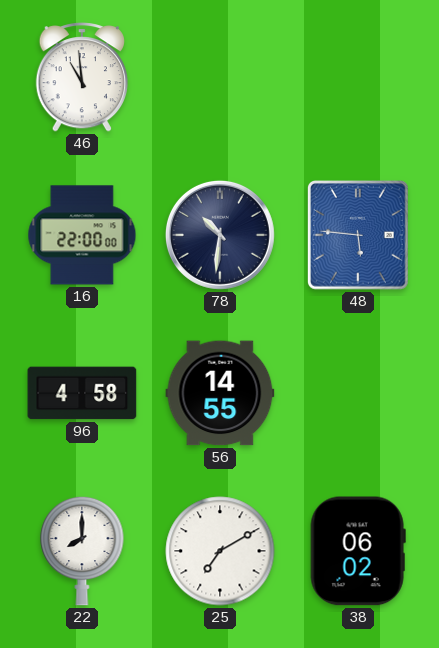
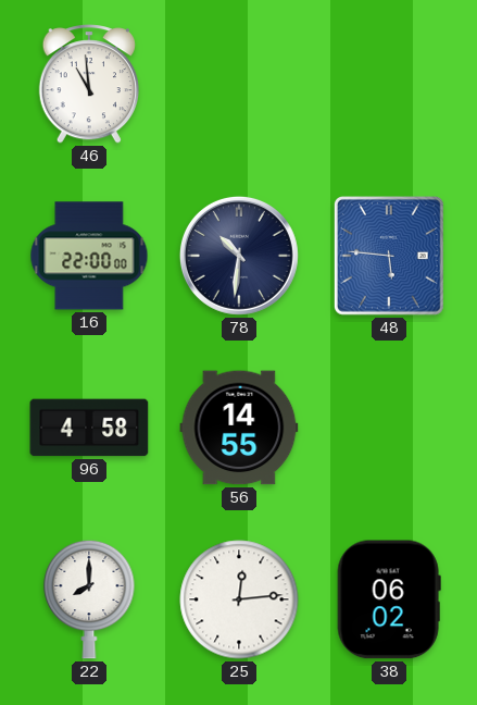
25: 7:10 -> 12:14
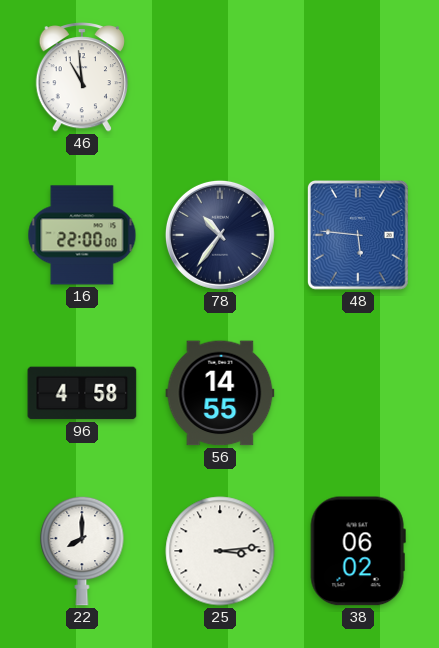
78: 10:31 -> 10:36
25: 12:14 -> 3:14
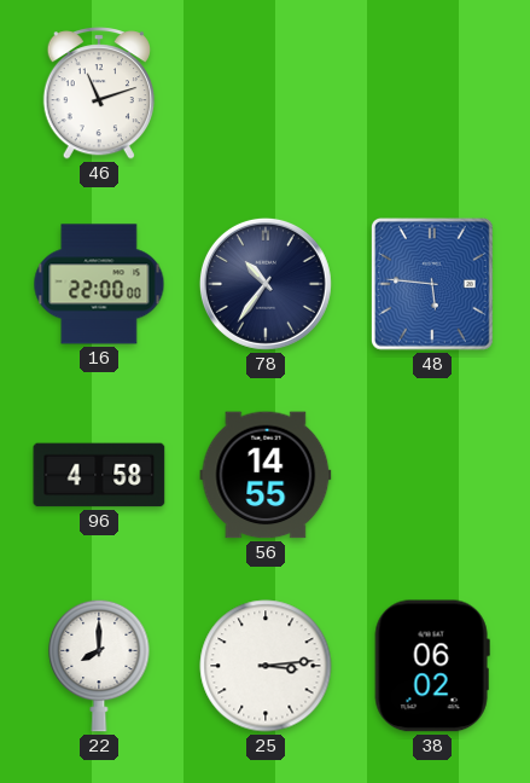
46: 10:59 -> 11:12
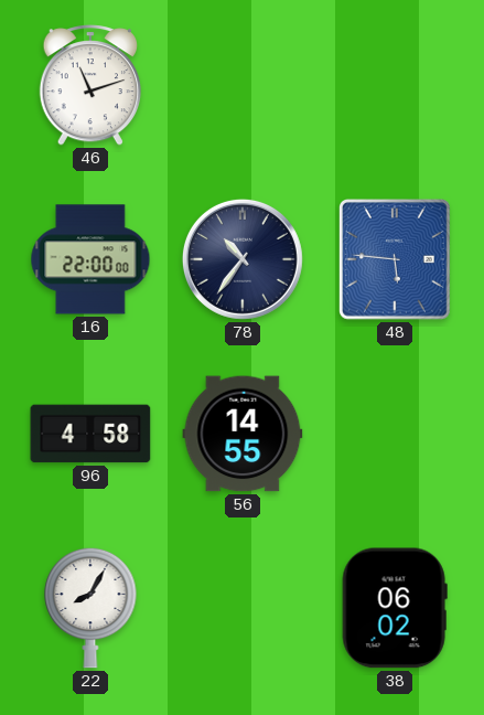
22: 8:00 -> 8:05
25: 3:14 -> none
